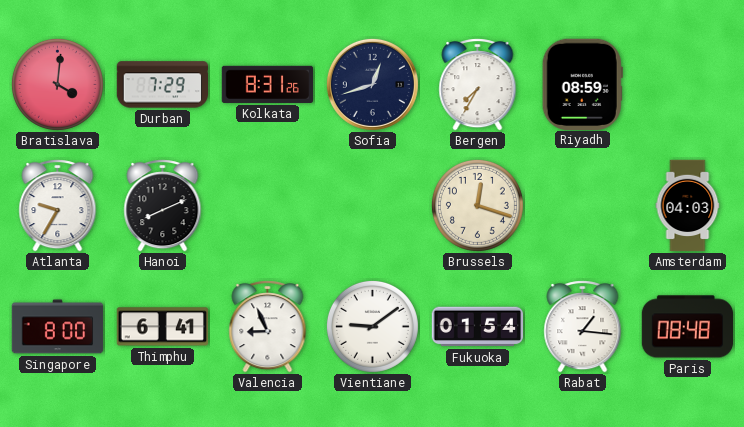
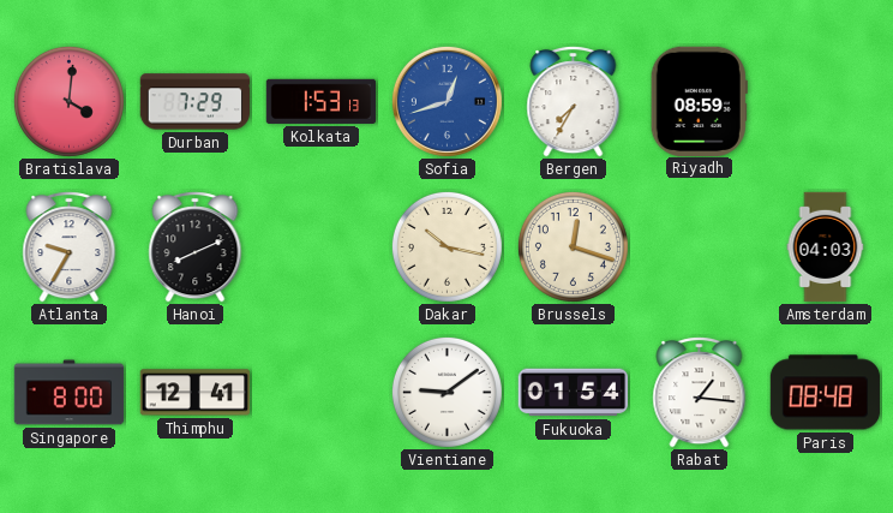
Kolkata: 8:31 -> 1:53
Sofia dial: navy -> blue
Dakar: none -> 10:17
Thimphu: 6:41 -> 12:41
Valencia: 8:56 -> none
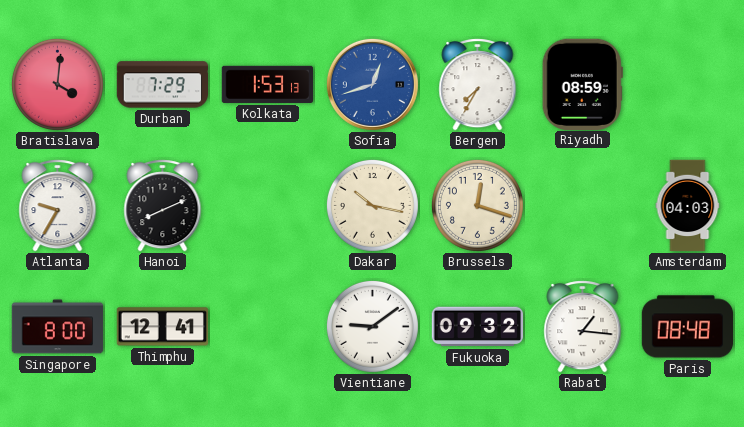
Fukuoka: 01:54 -> 09:32
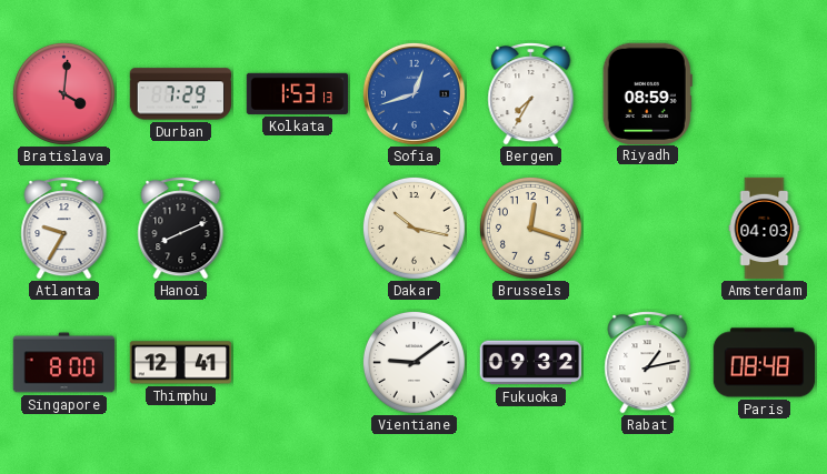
Rabat: 1:16 -> 1:13
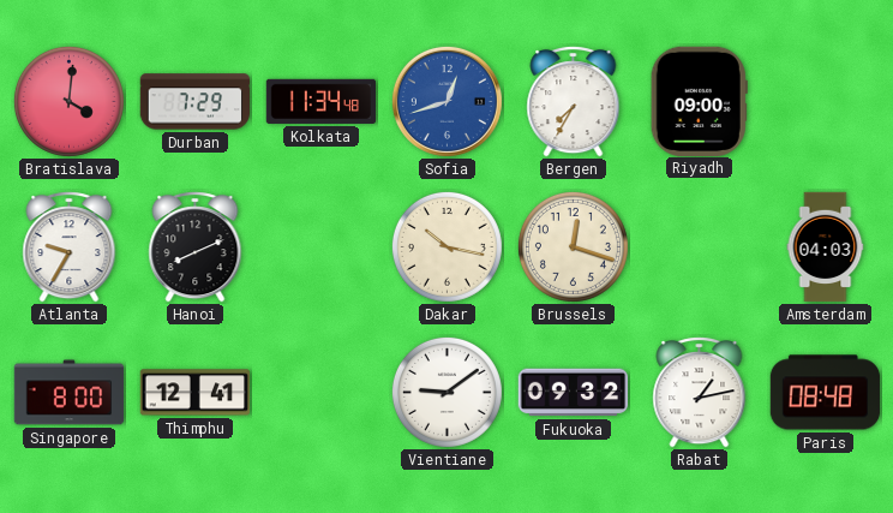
Kolkata: 1:53 -> 11:34
Riyadh: 08:59 -> 09:00
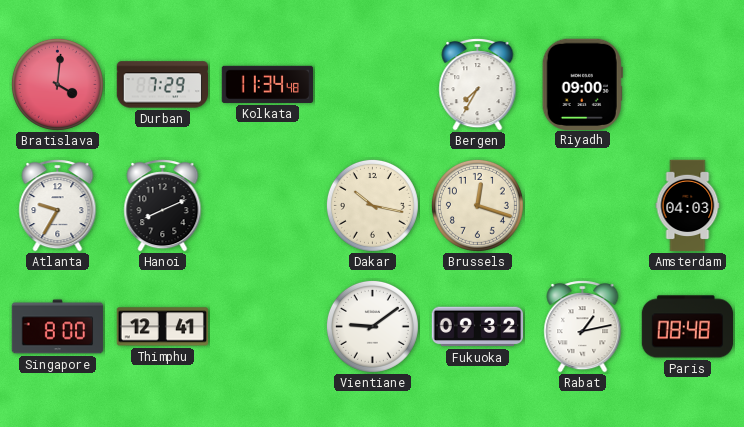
Sofia: 12:42 -> none
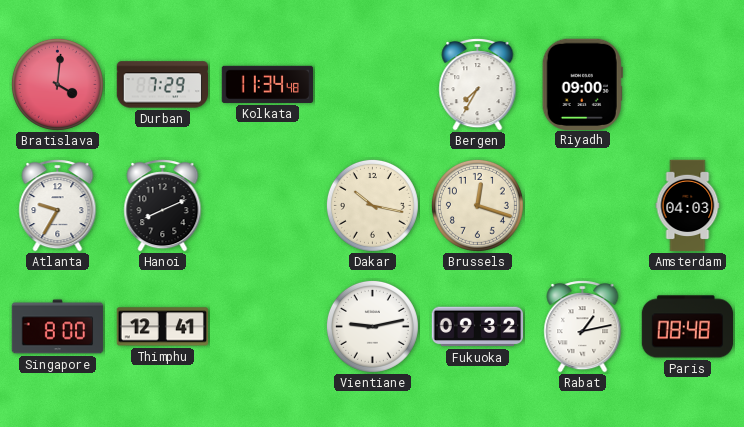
Vientiane: 9:09 -> 9:13
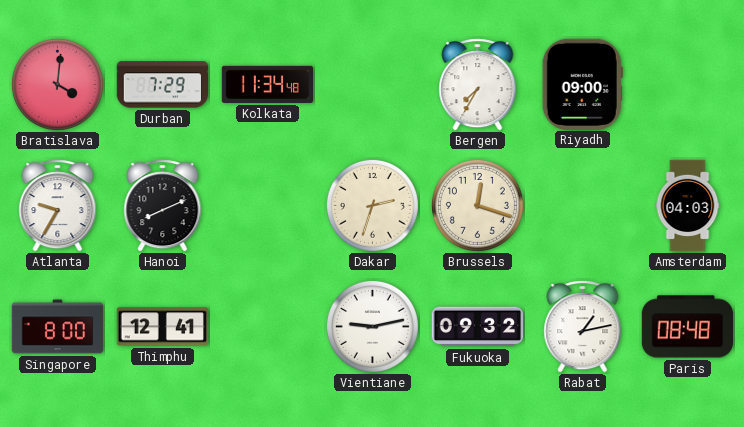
Dakar: 10:17 -> 2:33
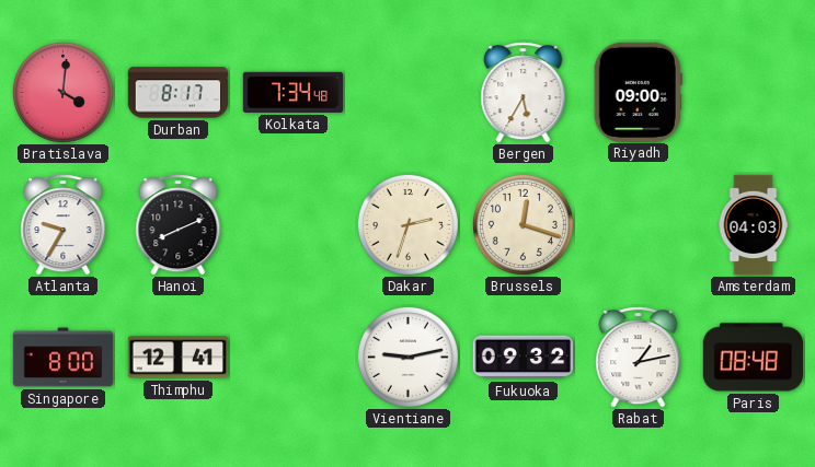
Durban: 7:29 -> 8:17
Kolkata: 11:34 -> 7:34
Bergen: 7:35 -> 5:35
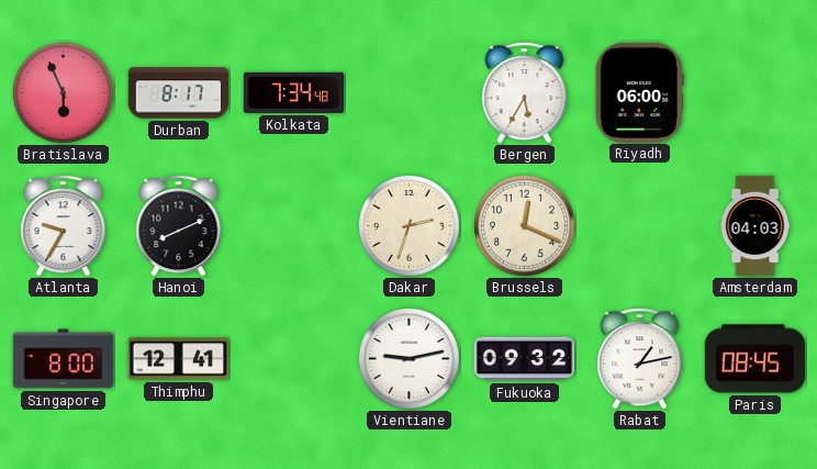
Bratislava: 4:01 -> 5:56
Riyadh: 09:00 -> 06:00
Brussels: 12:18 -> 12:19
Paris: 08:48 -> 08:45
